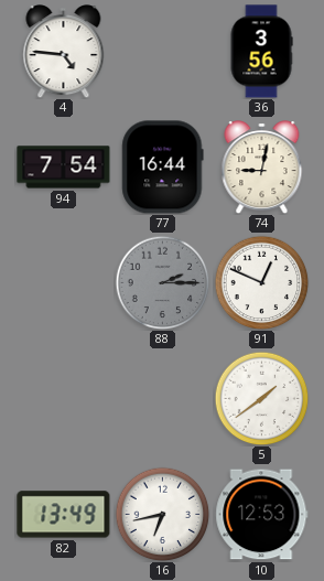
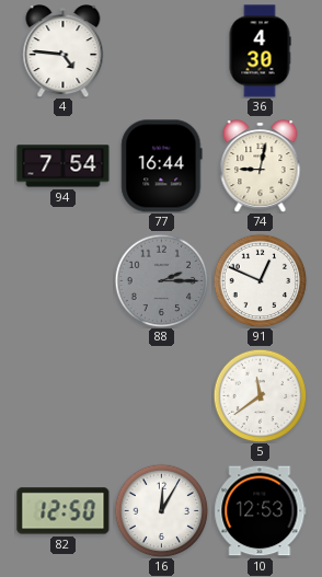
36: 3:56 -> 4:30
5: 1:39 -> 11:39
82: 13:49 -> 12:50
16: 6:43 -> 12:05
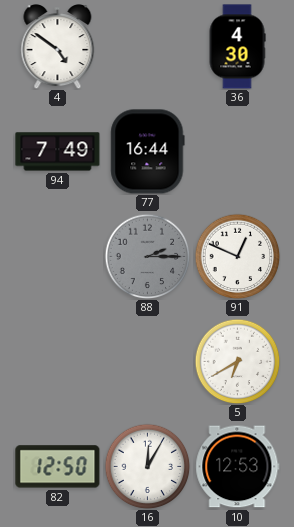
4: 4:46 -> 4:51
94: 7:54 -> 7:49
74: 9:02 -> none
5: 11:39 -> 6:40
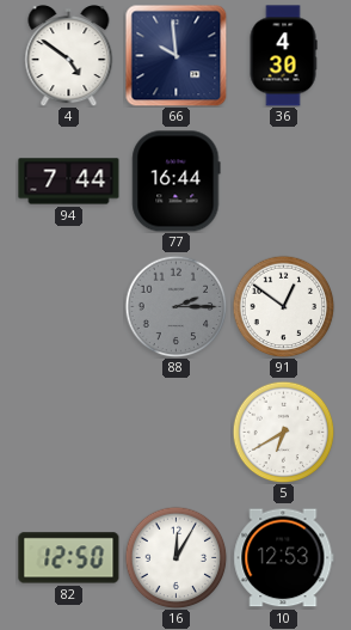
66: none -> 9:59
94: 7:49 -> 7:44
91: 12:49 -> 12:51
